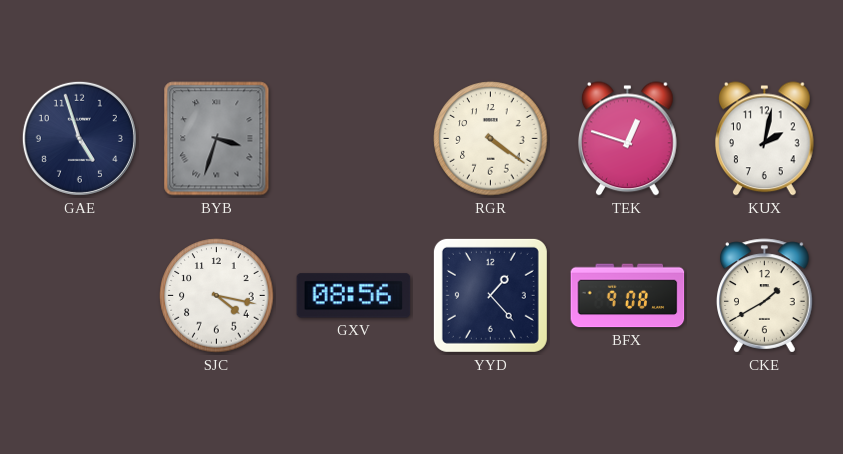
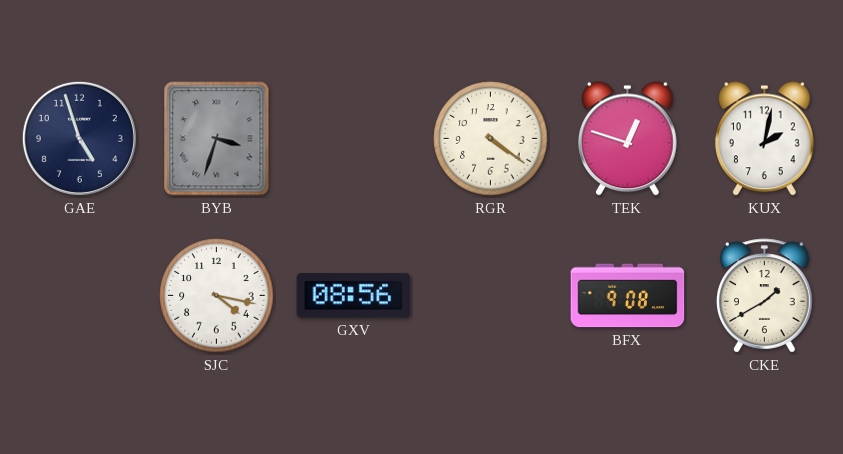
YYD: 1:23 -> none
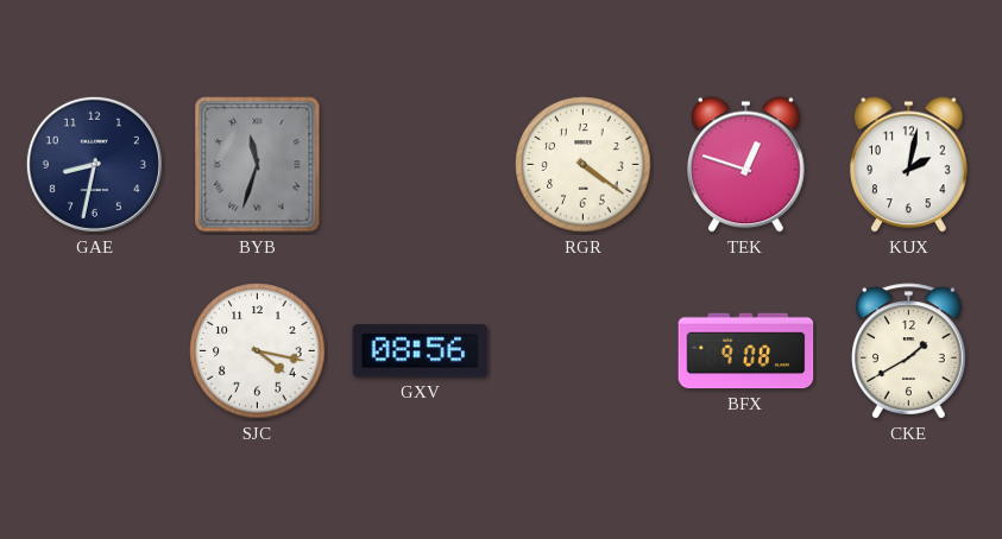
GAE: 4:57 -> 8:32
BYB: 3:33 -> 11:33
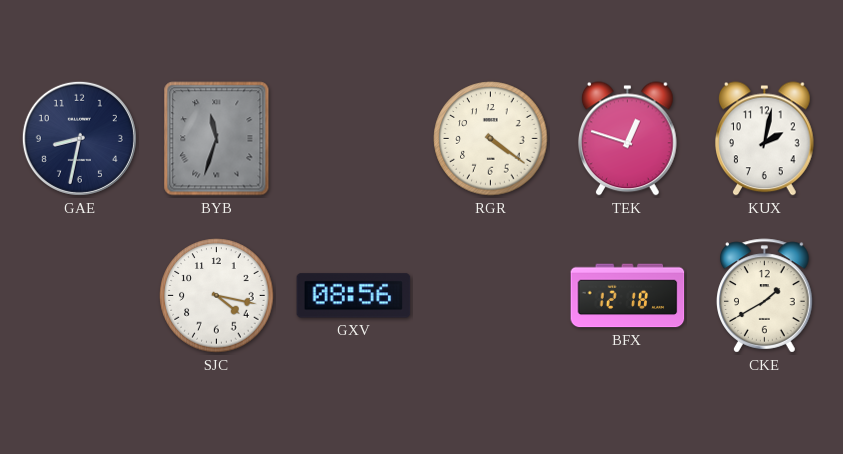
BFX: 9:08 -> 12:18
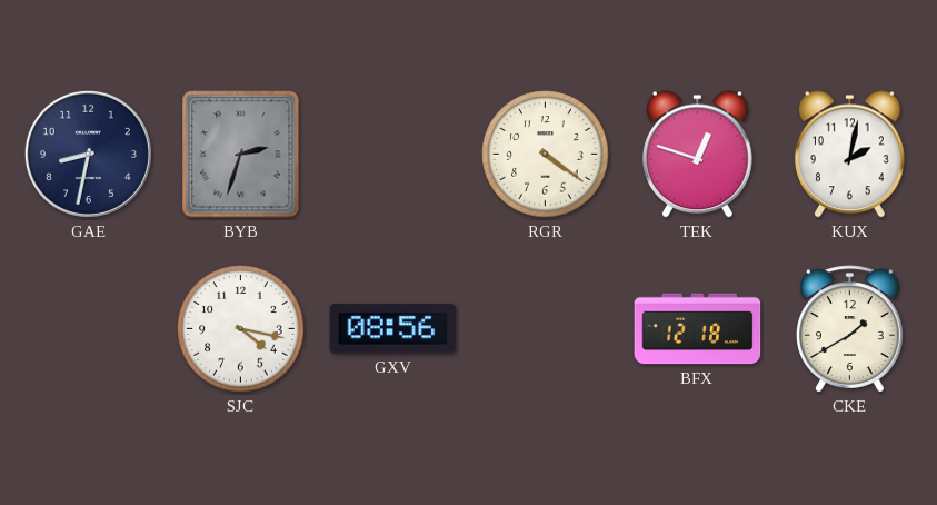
BYB: 11:33 -> 2:33
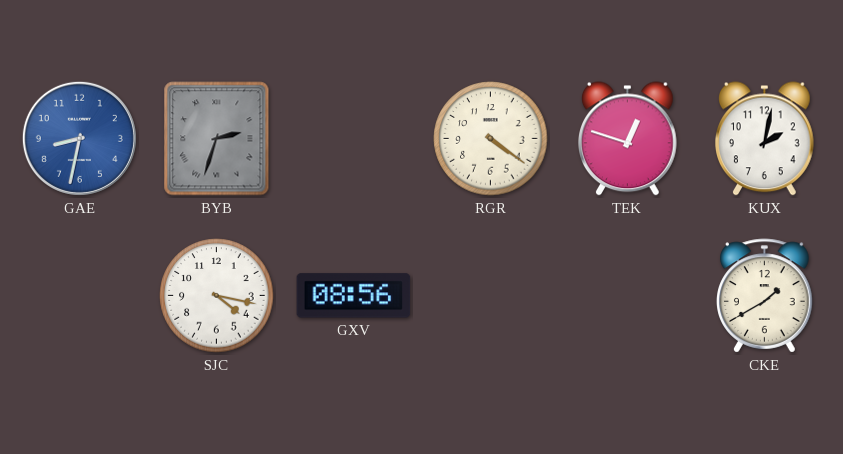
GAE dial: navy -> blue
BFX: 12:18 -> none
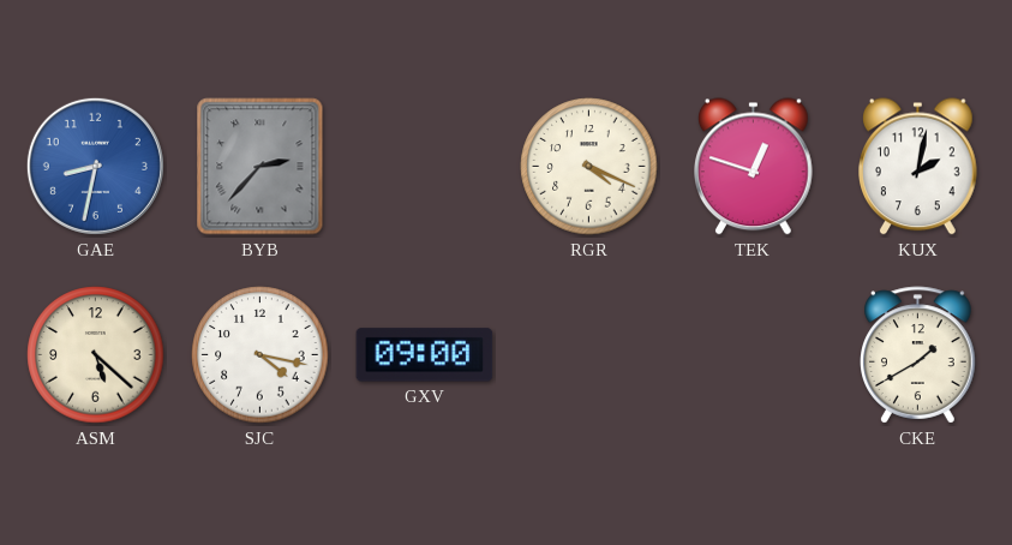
BYB: 2:33 -> 2:37
RGR: 4:21 -> 4:19
ASM: none -> 5:22
GXV: 08:56 -> 09:00
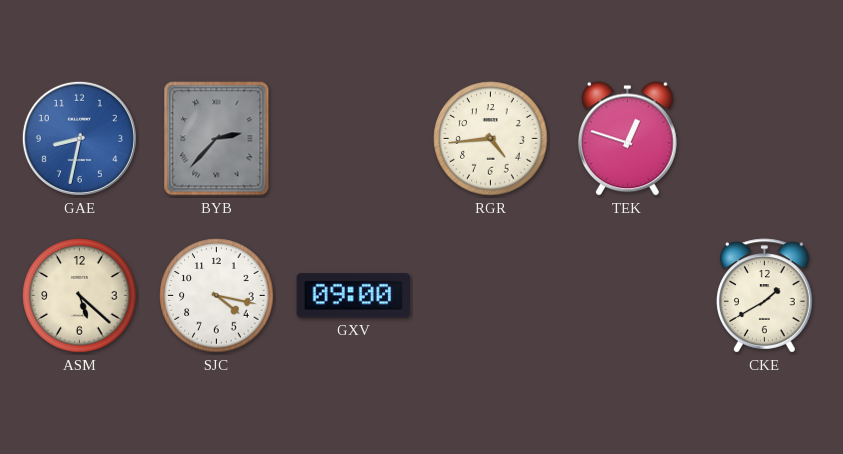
RGR: 4:19 -> 4:44
KUX: 2:02 -> none
